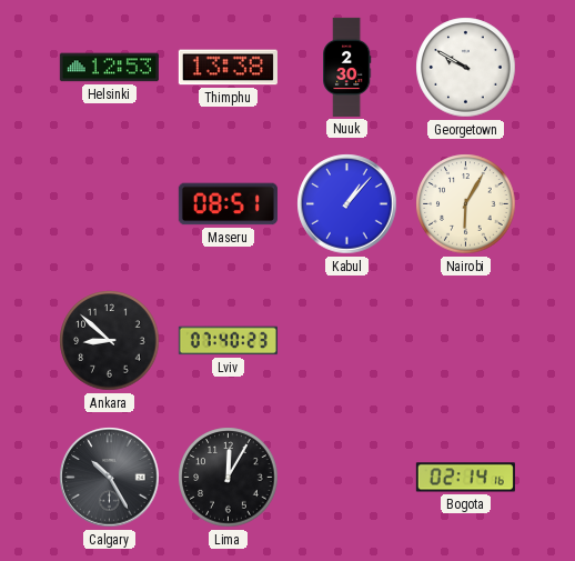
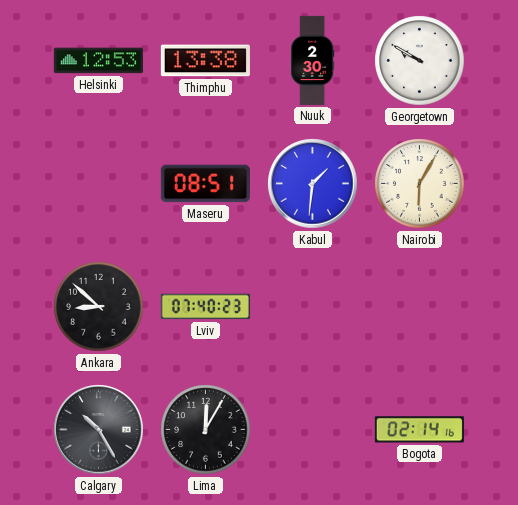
Kabul: 1:07 -> 1:31
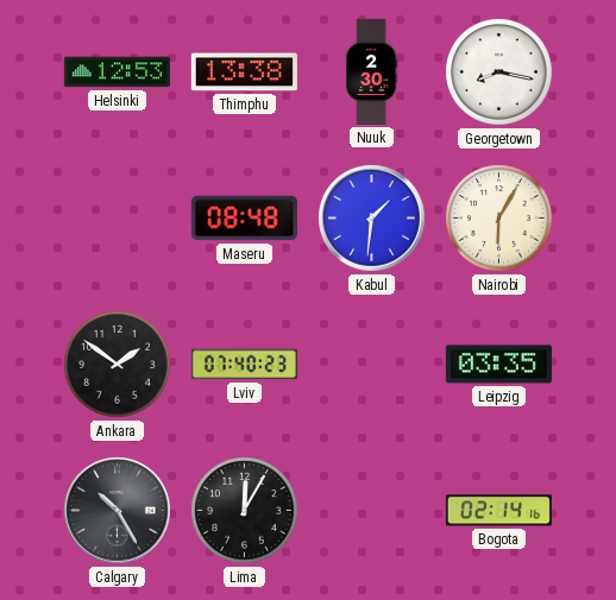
Georgetown: 9:50 -> 8:17
Maseru: 08:51 -> 08:48
Ankara: 8:52 -> 1:51
Leipzig: none -> 03:35
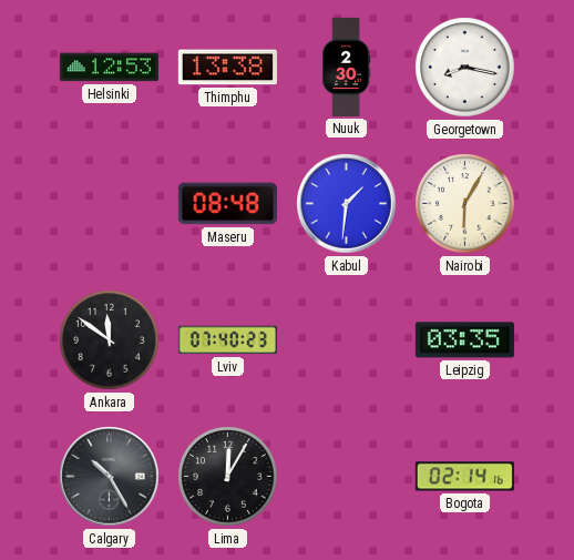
Ankara: 1:51 -> 11:51
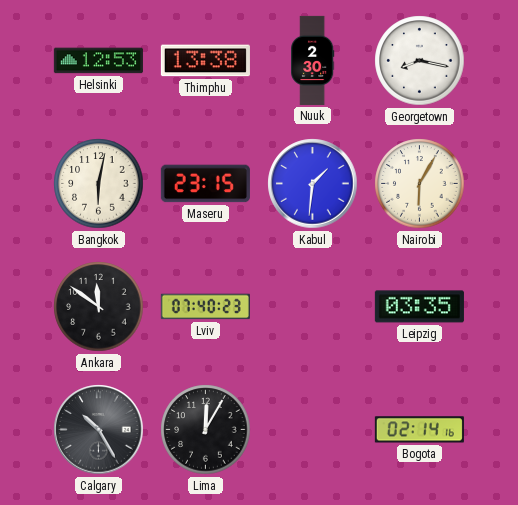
Bangkok: none -> 6:02
Maseru: 08:48 -> 23:15
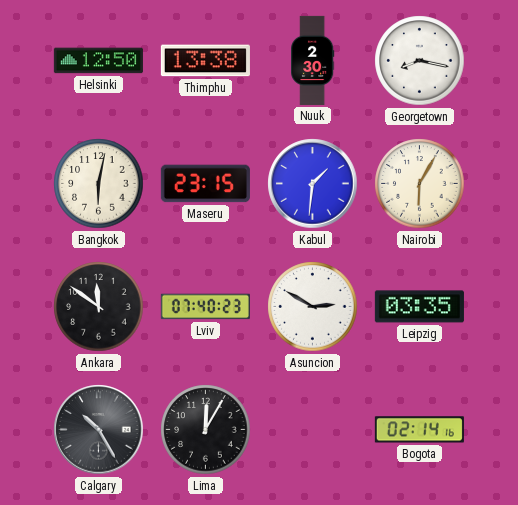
Helsinki: 12:53 -> 12:50
Asuncion: none -> 2:50
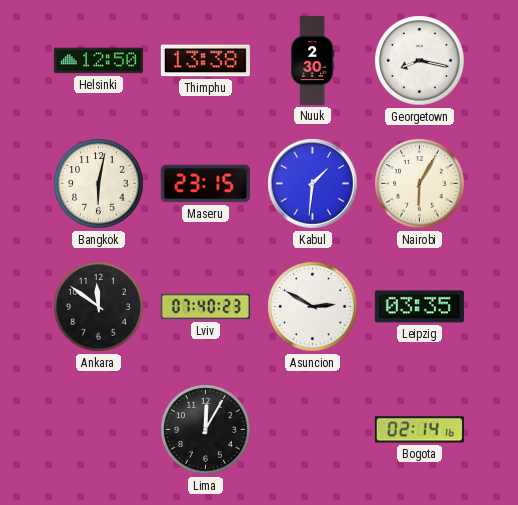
Calgary: 10:25 -> none
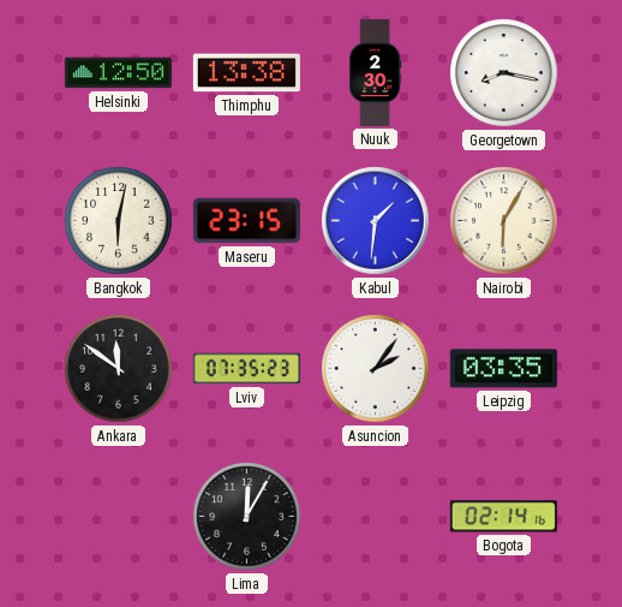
Lviv: 07:40 -> 07:35
Asuncion: 2:50 -> 2:06
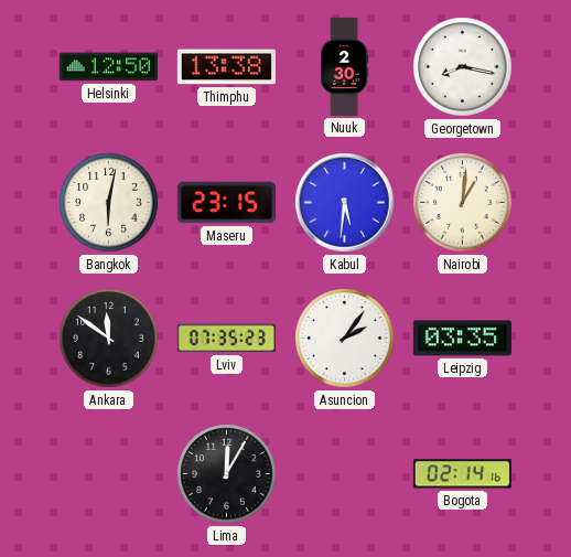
Kabul: 1:31 -> 5:31
Nairobi: 6:05 -> 1:01
